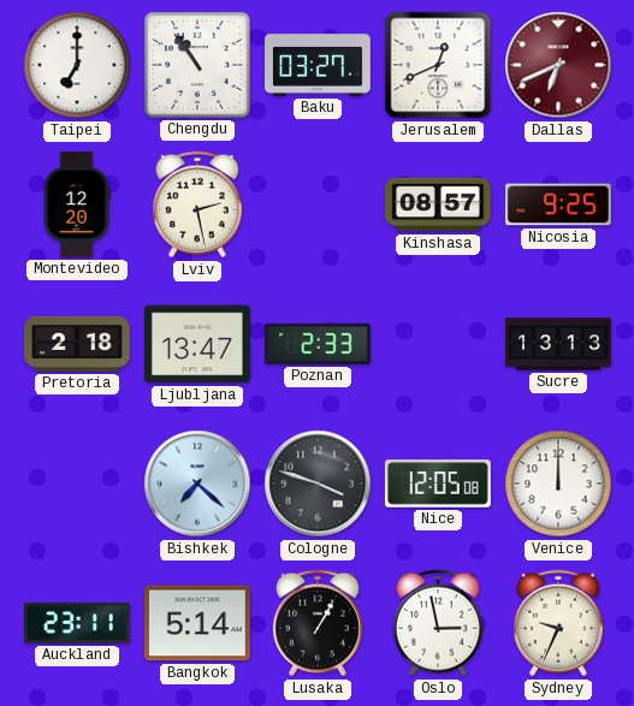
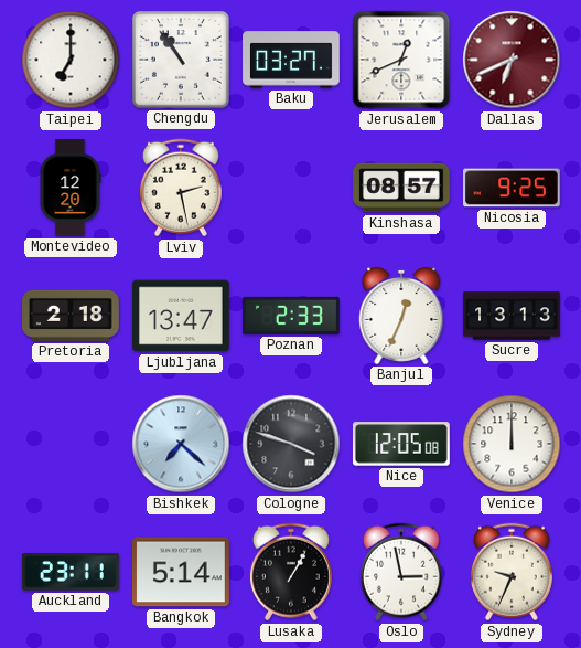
Banjul: none -> 12:34
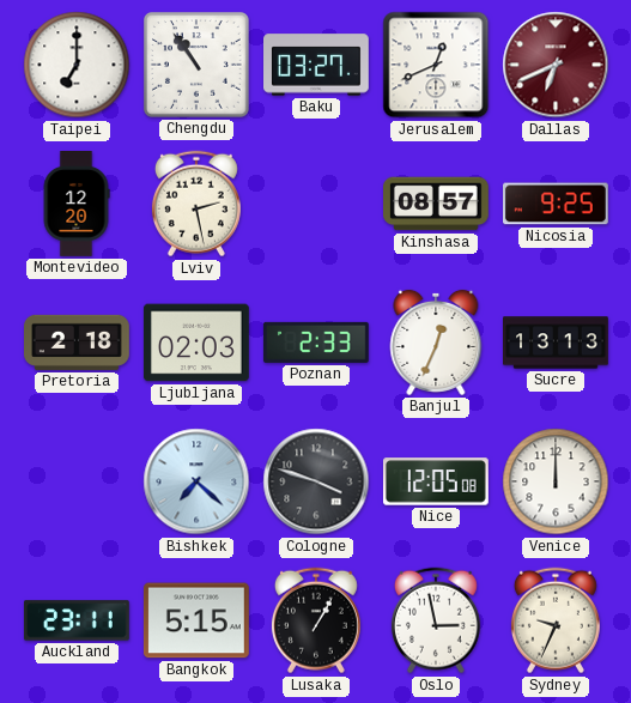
Ljubljana: 13:47 -> 02:03
Bangkok: 5:14 -> 5:15
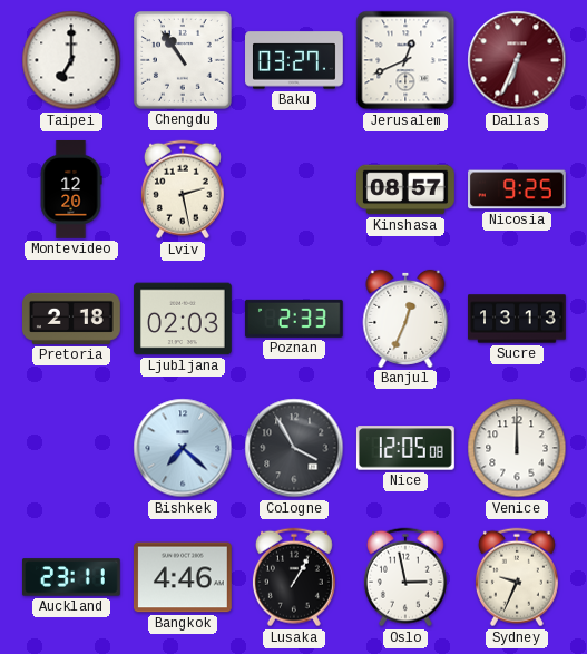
Dallas: 6:41 -> 6:34
Cologne: 3:48 -> 3:55
Bangkok: 5:15 -> 4:46
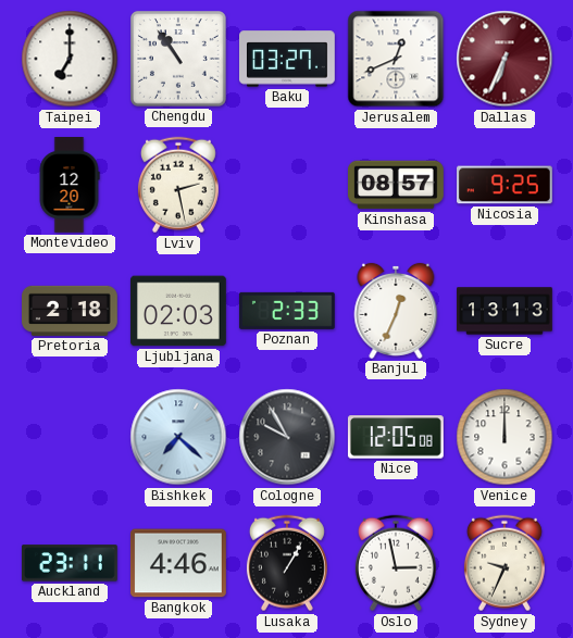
Cologne: 3:55 -> 9:55
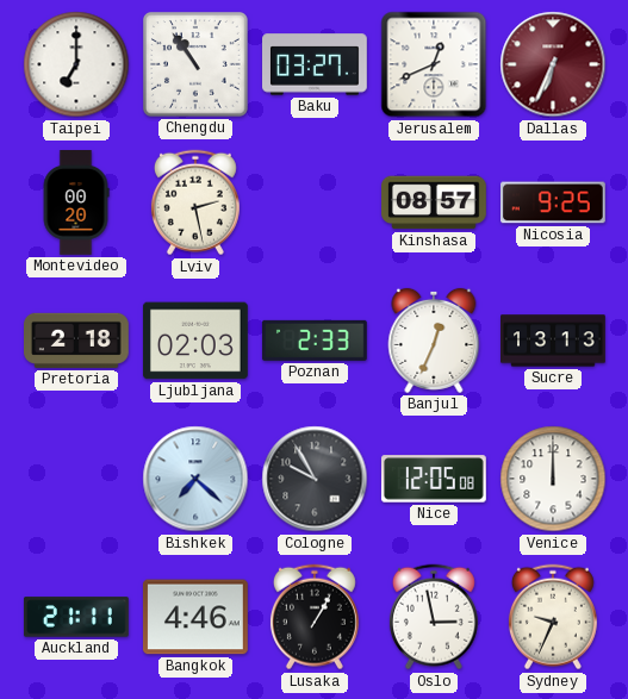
Montevideo: 12:20 -> 00:20
Auckland: 23:11 -> 21:11
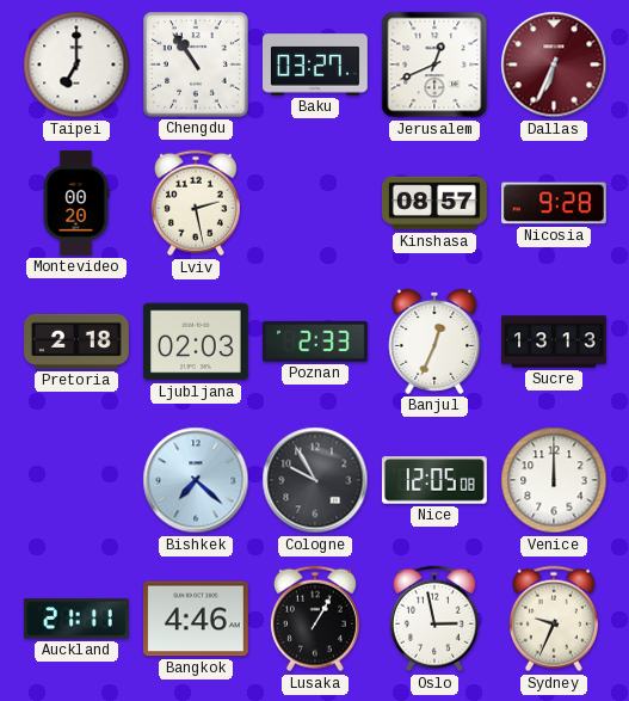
Nicosia: 9:25 -> 9:28
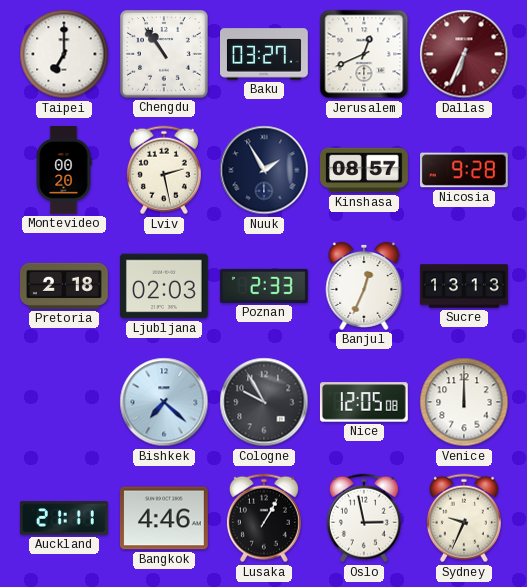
Nuuk: none -> 1:55
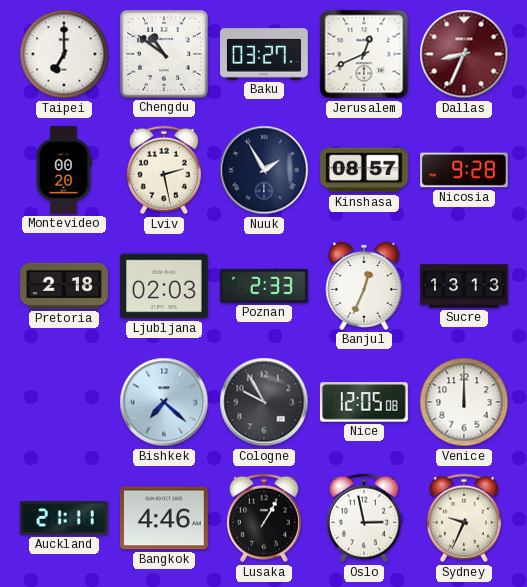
Chengdu: 10:54 -> 10:51
Dallas: 6:34 -> 8:34
